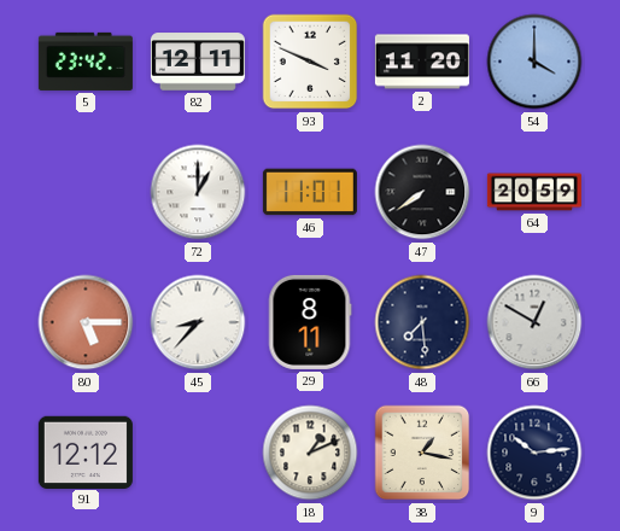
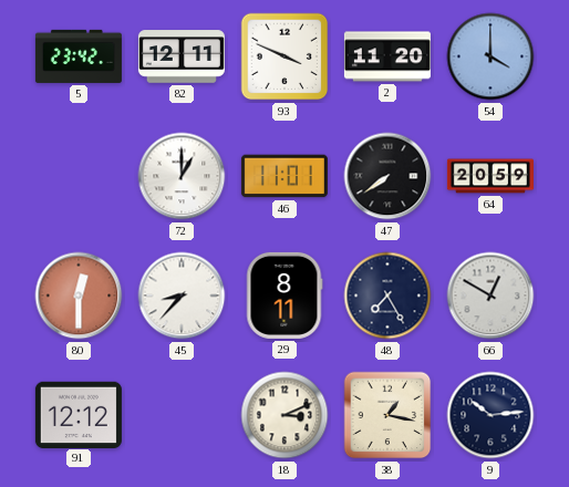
80: 5:15 -> 12:30
48: 7:29 -> 7:25
18: 1:11 -> 3:11
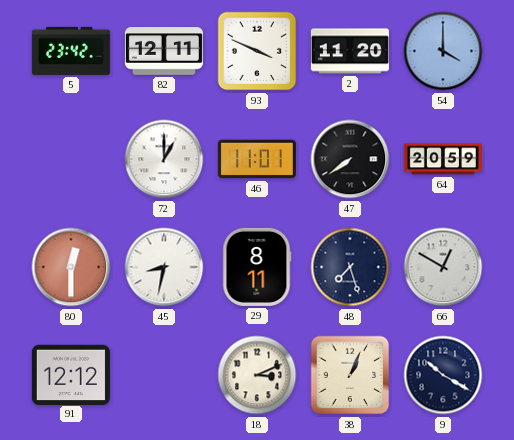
45: 8:37 -> 8:32
48: 7:25 -> 7:27
38: 1:17 -> 1:04
9: 10:14 -> 10:20
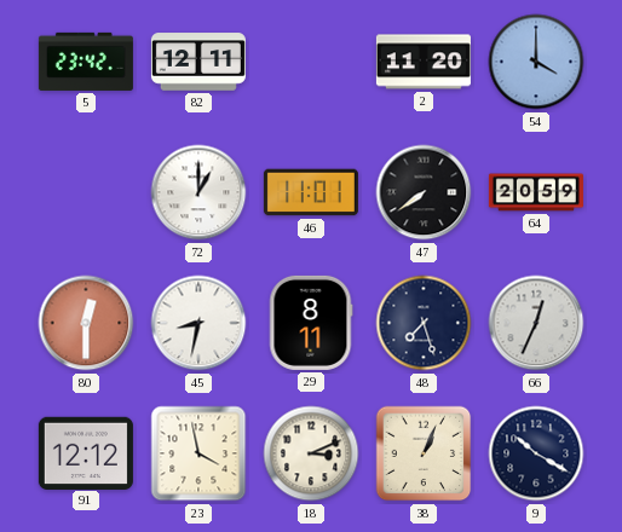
93: 3:49 -> none
66: 12:50 -> 12:34
23: none -> 3:58
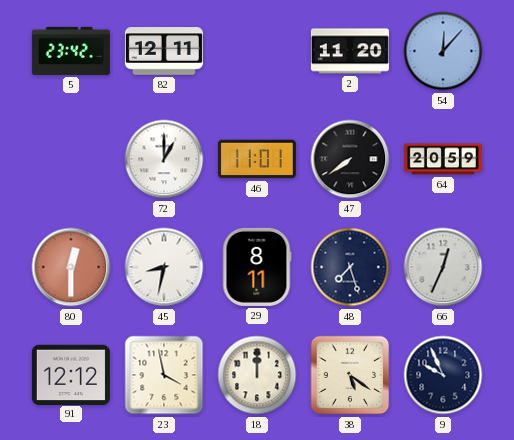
54: 4:00 -> 12:07
18: 3:11 -> 12:00
38: 1:04 -> 5:21
9: 10:20 -> 9:56
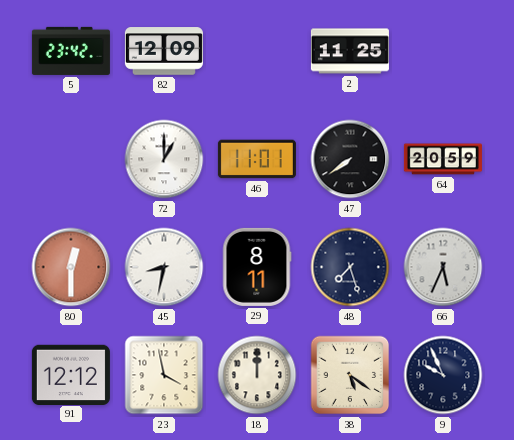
82: 12:11 -> 12:09
2: 11:20 -> 11:25
54: 12:07 -> none
66: 12:34 -> 5:34
